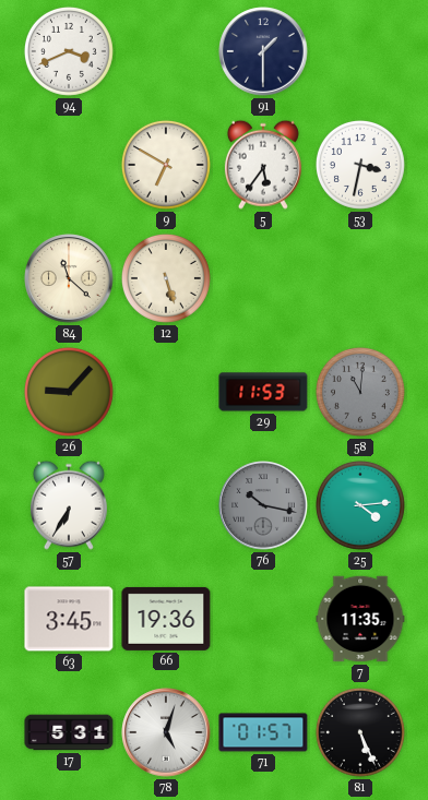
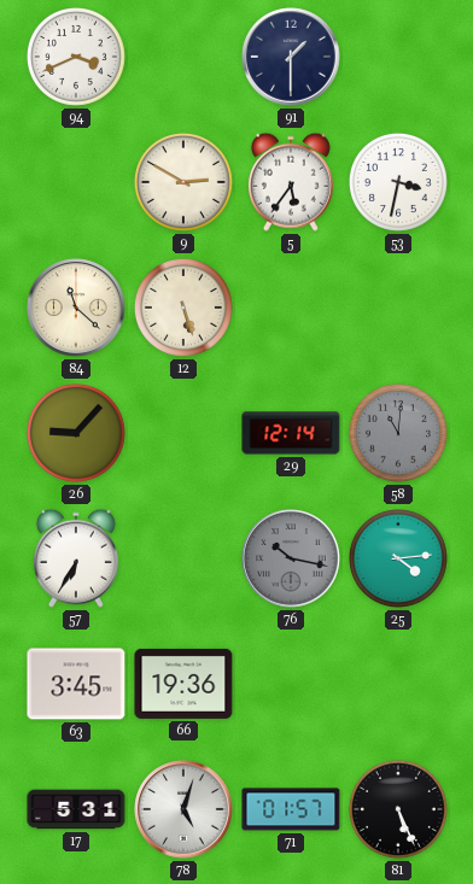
9: 6:50 -> 2:50
29: 11:53 -> 12:14
7: 11:35 -> none
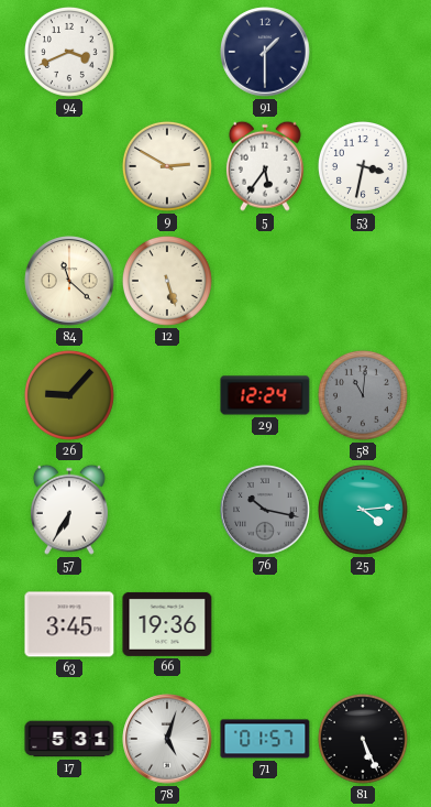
29: 12:14 -> 12:24
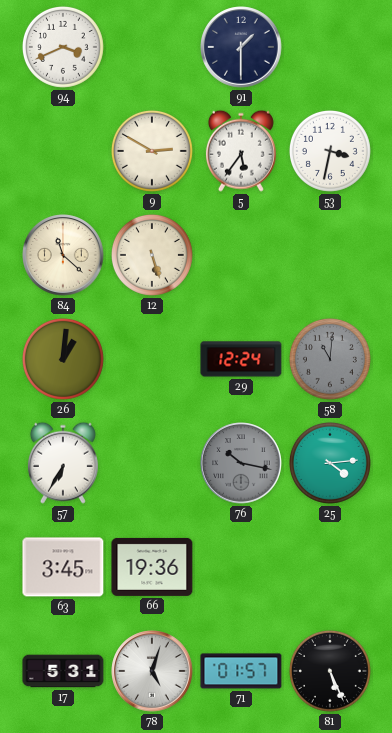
26: 9:07 -> 1:01
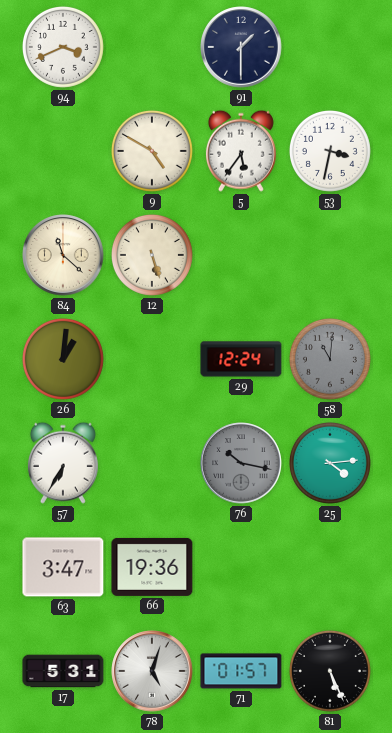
9: 2:50 -> 4:50
63: 3:45 -> 3:47
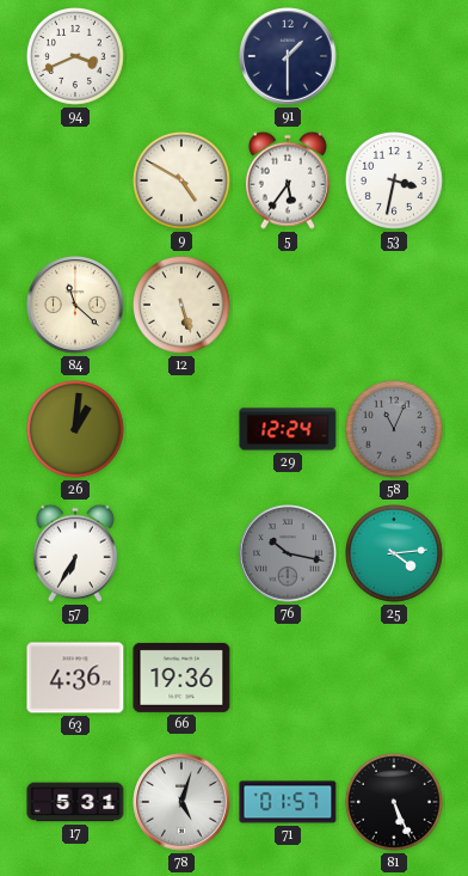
58: 11:01 -> 11:04
63: 3:47 -> 4:36
